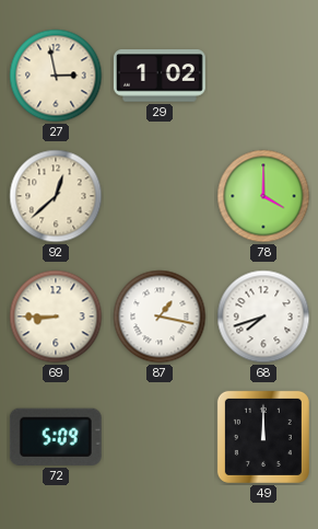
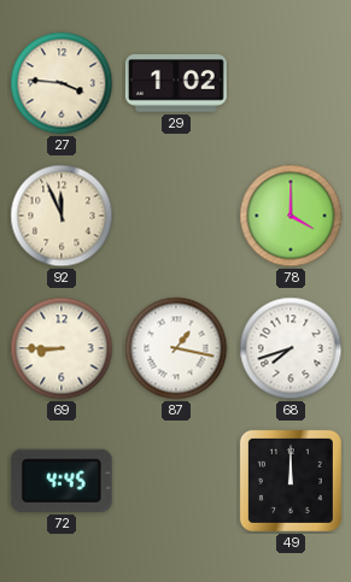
27: 2:58 -> 3:46
92: 12:38 -> 11:56
72: 5:09 -> 4:45
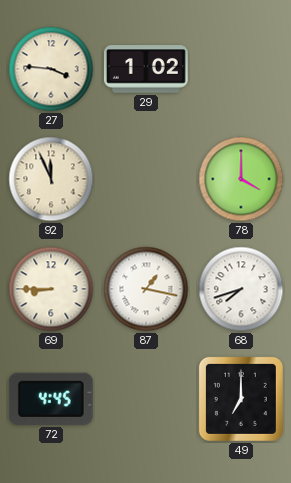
49: 12:00 -> 7:00
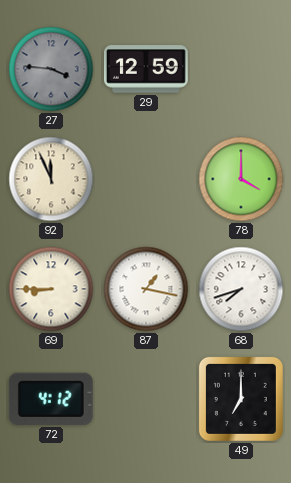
27 dial: cream -> grey
29: 1:02 -> 12:59
72: 4:45 -> 4:12
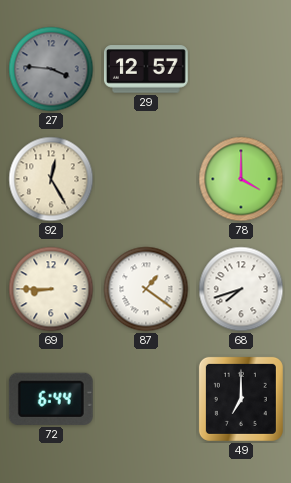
29: 12:59 -> 12:57
92: 11:56 -> 12:25
87: 1:17 -> 1:21
72: 4:12 -> 6:44
